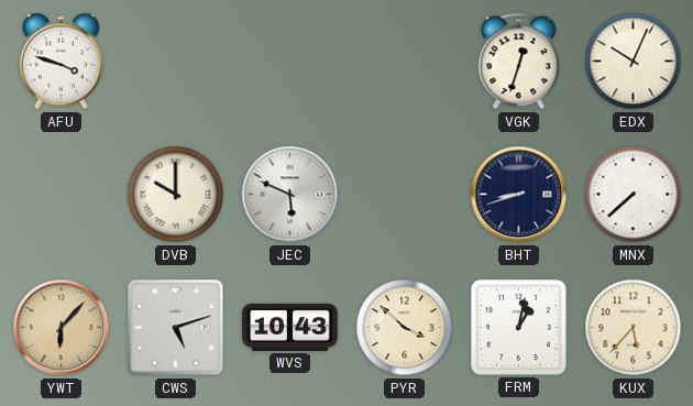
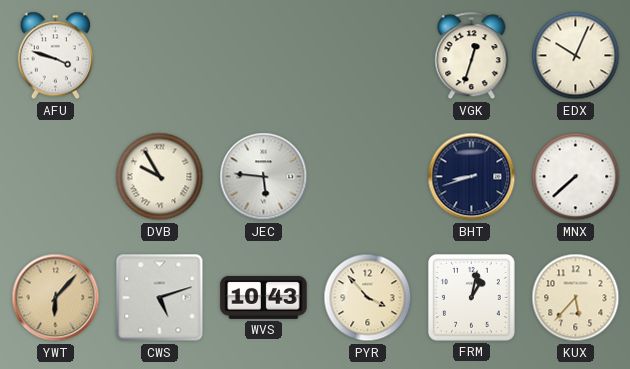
DVB: 10:00 -> 9:55
JEC: 5:49 -> 5:46
PYR: 3:52 -> 3:53
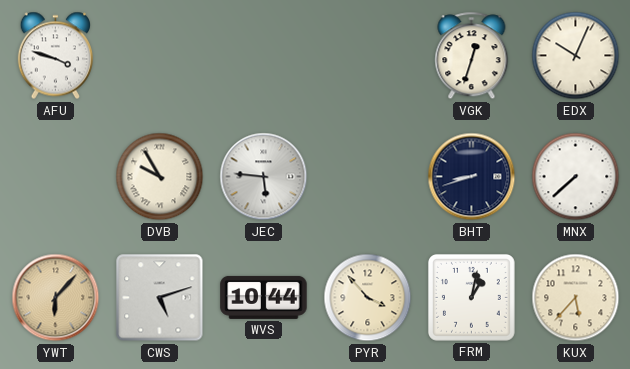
WVS: 10:43 -> 10:44
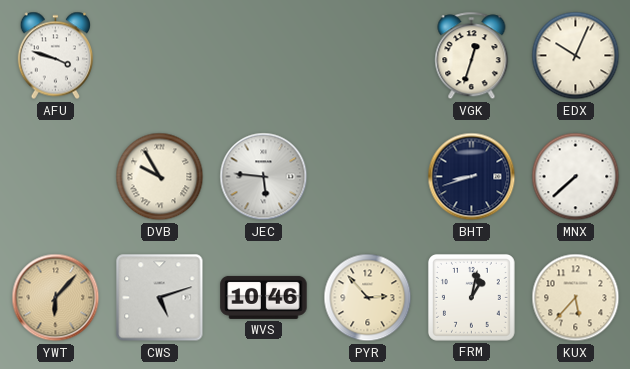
WVS: 10:44 -> 10:46
PYR: 3:53 -> 2:53
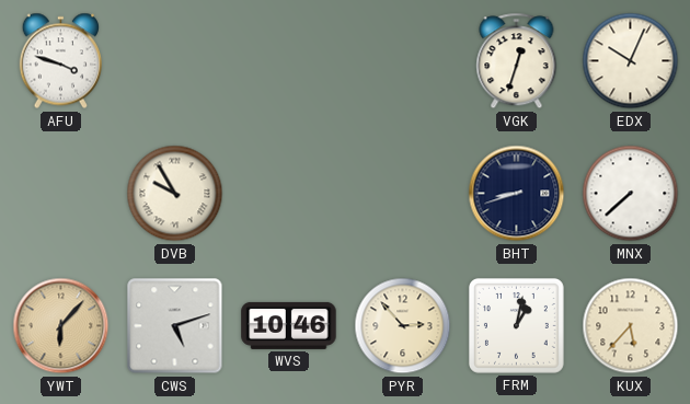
JEC: 5:46 -> none
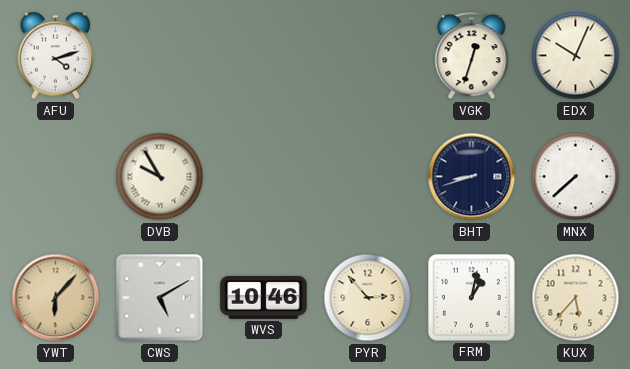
AFU: 3:48 -> 4:12
CWS: 5:12 -> 5:10
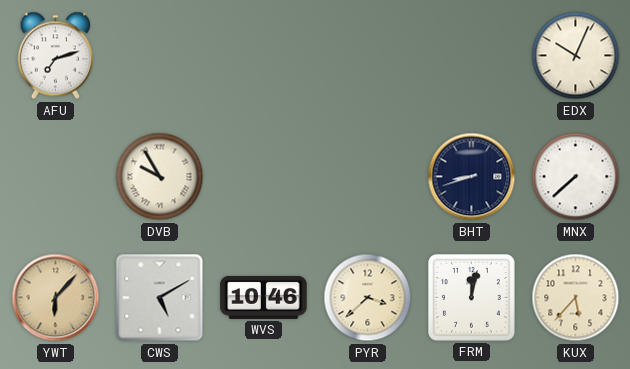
AFU: 4:12 -> 7:12
VGK: 12:33 -> none
PYR: 2:53 -> 3:38
FRM: 1:02 -> 12:02
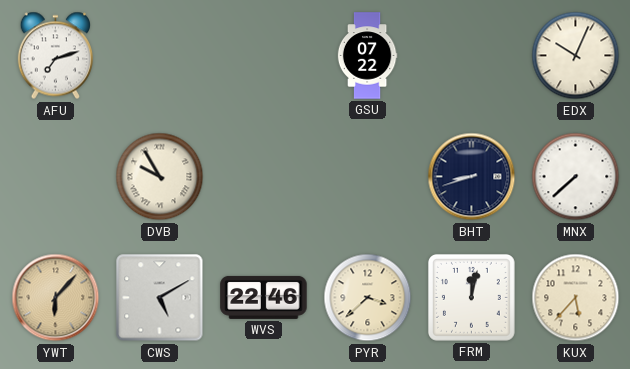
GSU: none -> 07:22
WVS: 10:46 -> 22:46
